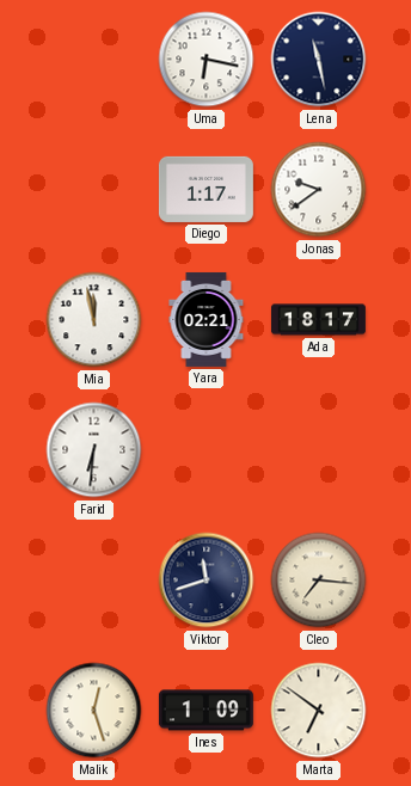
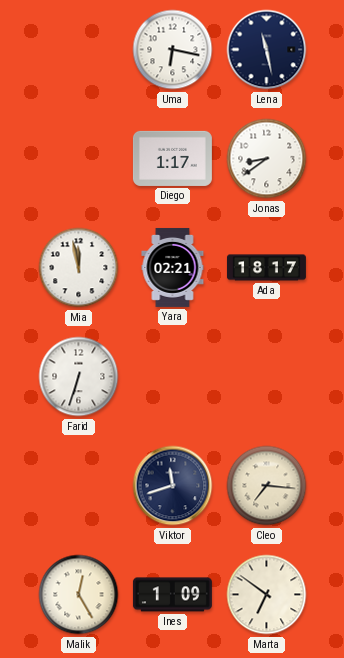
Jonas: 9:39 -> 8:39
Farid: 6:31 -> 6:33
Malik: 12:27 -> 12:25
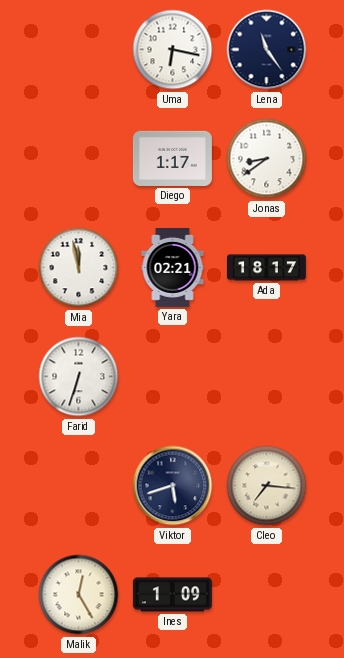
Lena: 11:28 -> 11:24
Viktor: 11:42 -> 5:42
Marta: 6:51 -> none
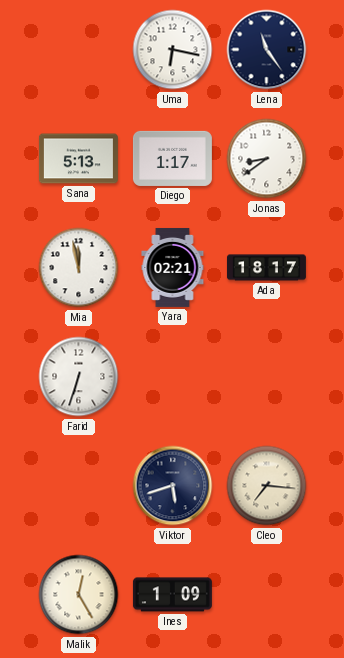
Sana: none -> 5:13
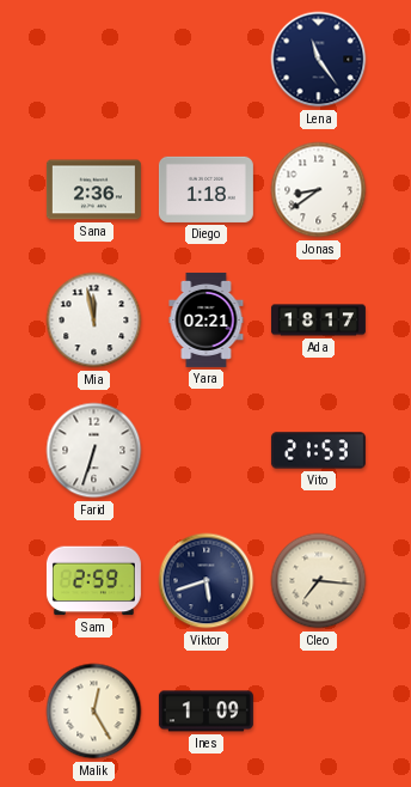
Uma: 6:17 -> none
Sana: 5:13 -> 2:36
Diego: 1:17 -> 1:18
Vito: none -> 21:53
Sam: none -> 2:59
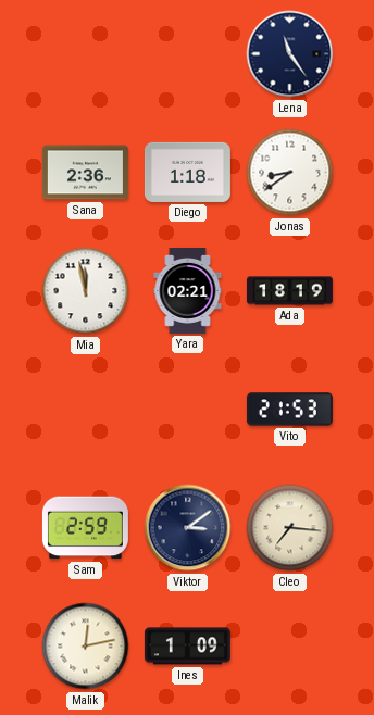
Ada: 18:17 -> 18:19
Farid: 6:33 -> none
Viktor: 5:42 -> 3:09
Malik: 12:25 -> 12:13
